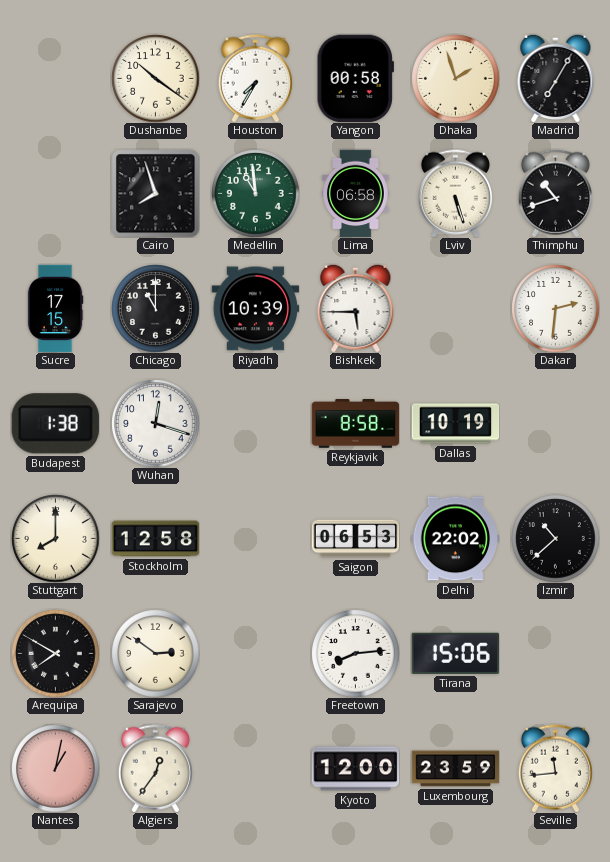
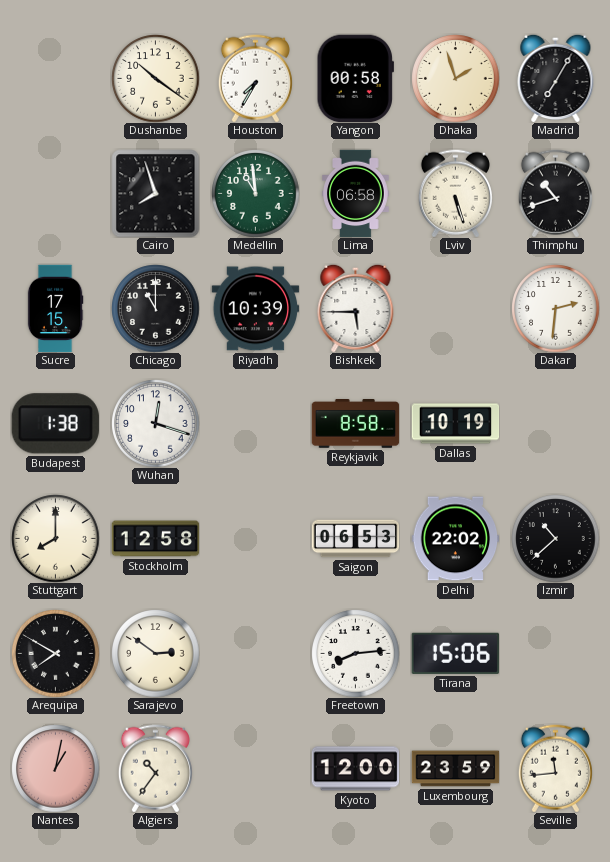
Algiers: 12:36 -> 10:36
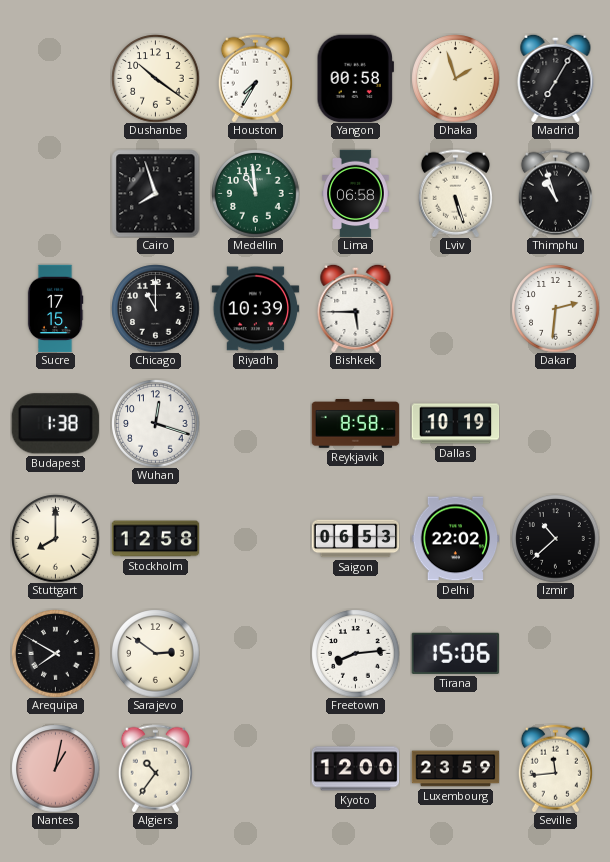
Thimphu: 10:42 -> 10:57
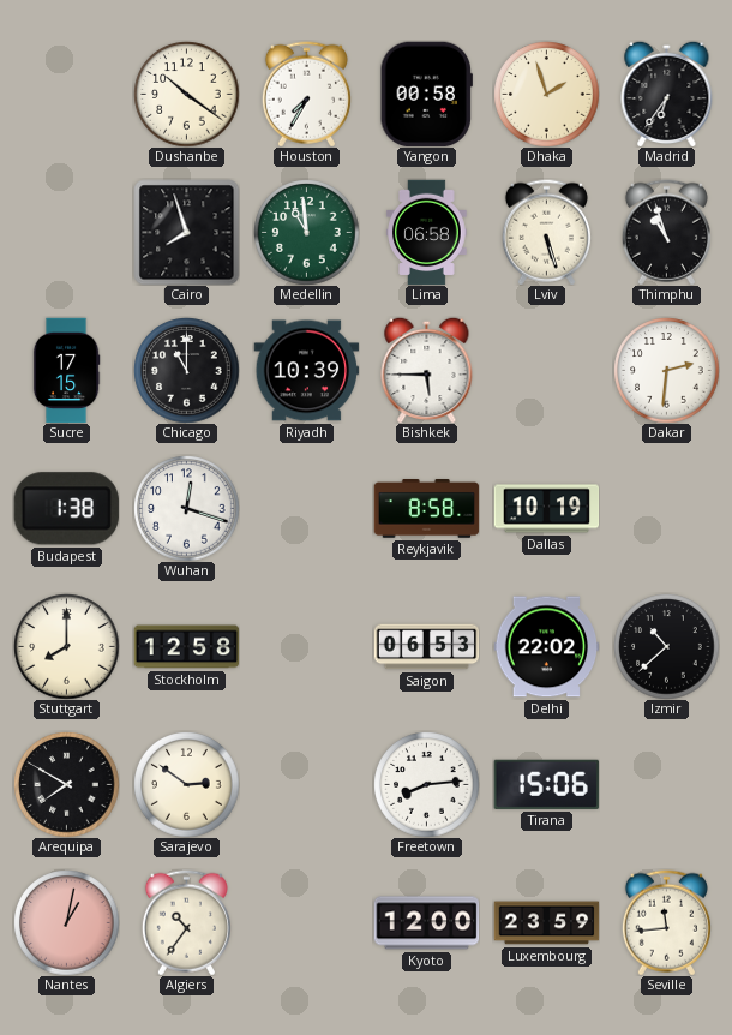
Madrid: 7:05 -> 6:36
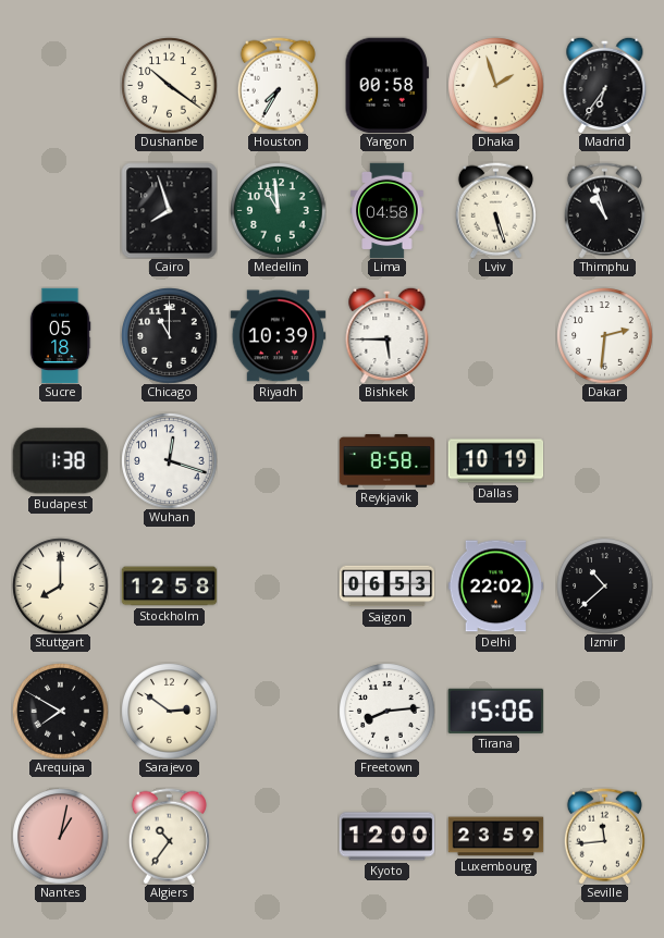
Lima: 06:58 -> 04:58
Sucre: 17:15 -> 05:18
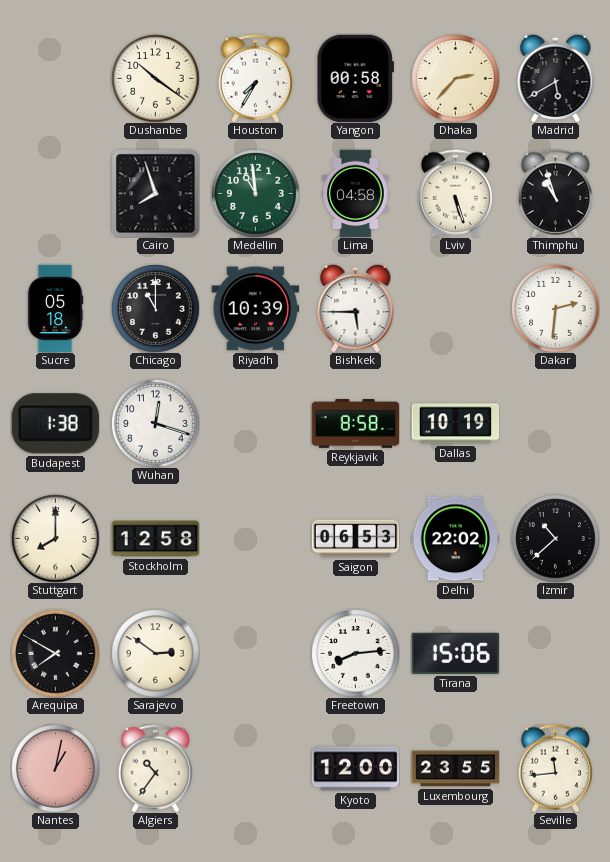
Dhaka: 1:57 -> 2:37
Madrid: 6:36 -> 5:40
Luxembourg: 23:59 -> 23:55
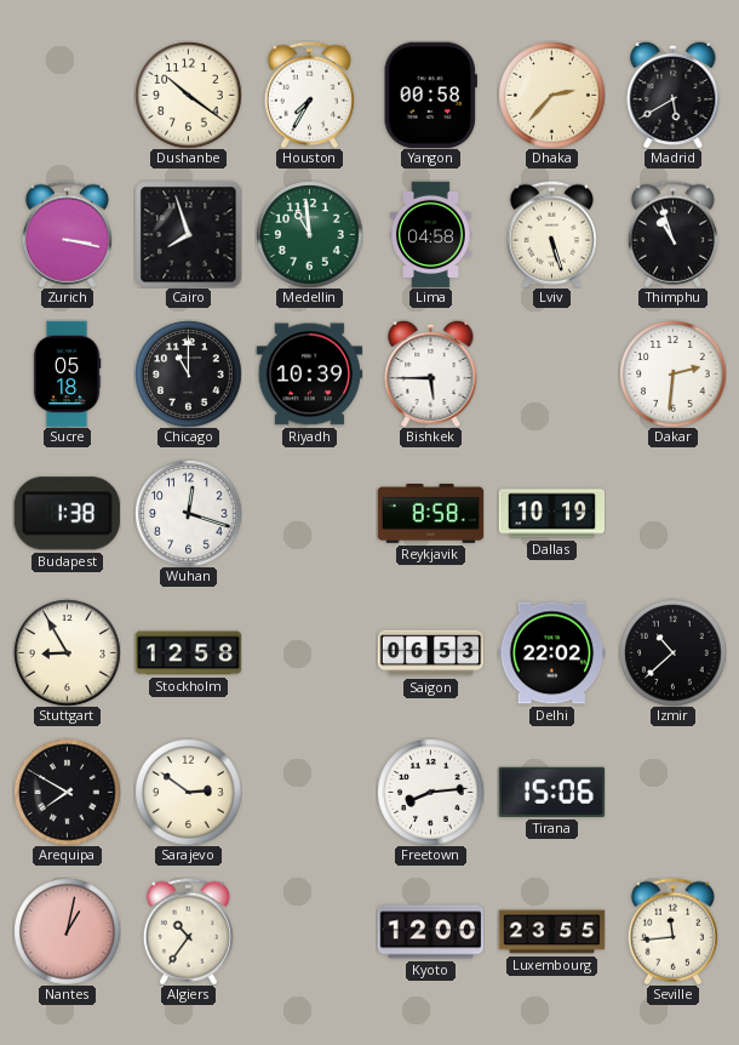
Zurich: none -> 3:17
Stuttgart: 8:00 -> 8:55
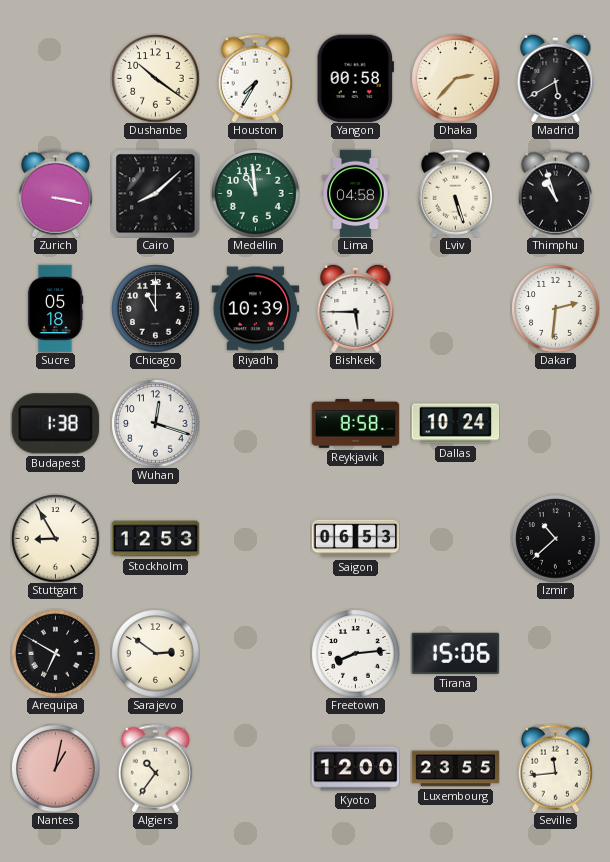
Cairo: 7:57 -> 8:08
Dallas: 10:19 -> 10:24
Stockholm: 12:58 -> 12:53
Delhi: 22:02 -> none
Arequipa: 7:50 -> 6:50
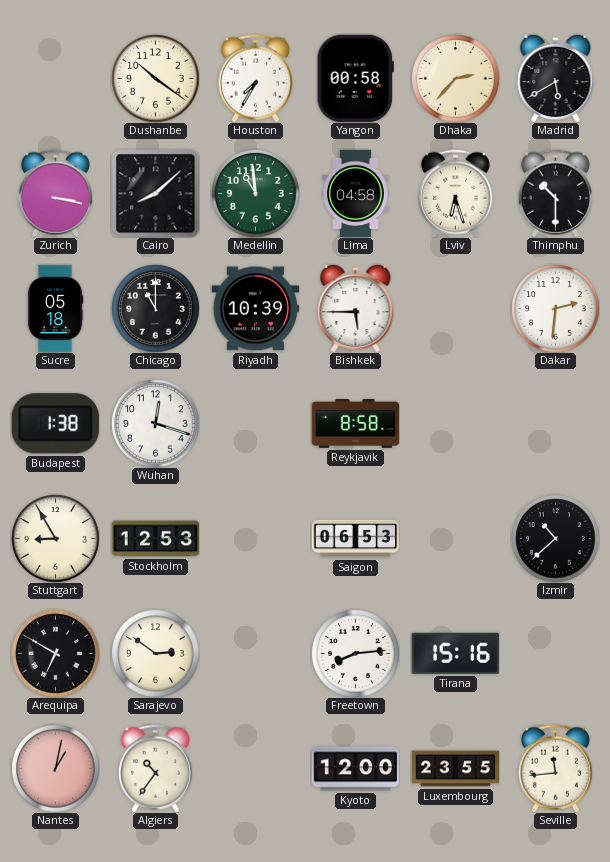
Lviv: 5:27 -> 6:27
Thimphu: 10:57 -> 10:30
Dallas: 10:24 -> none
Tirana: 15:06 -> 15:16
